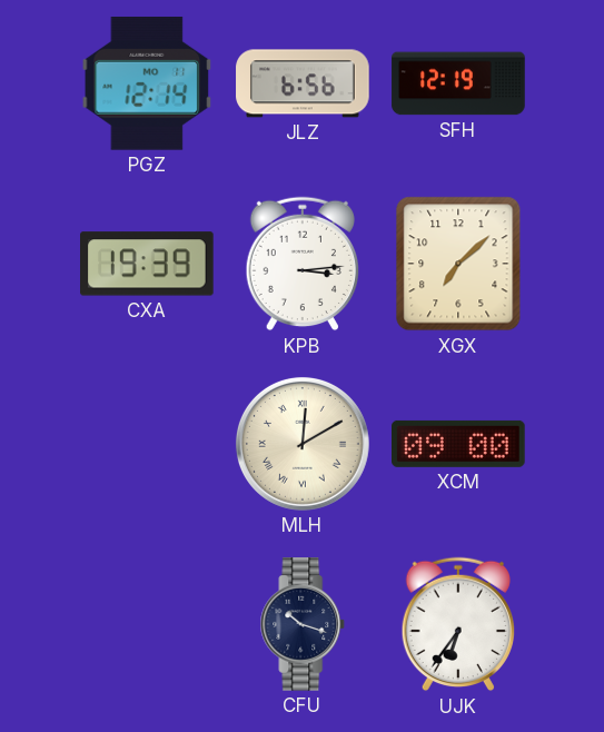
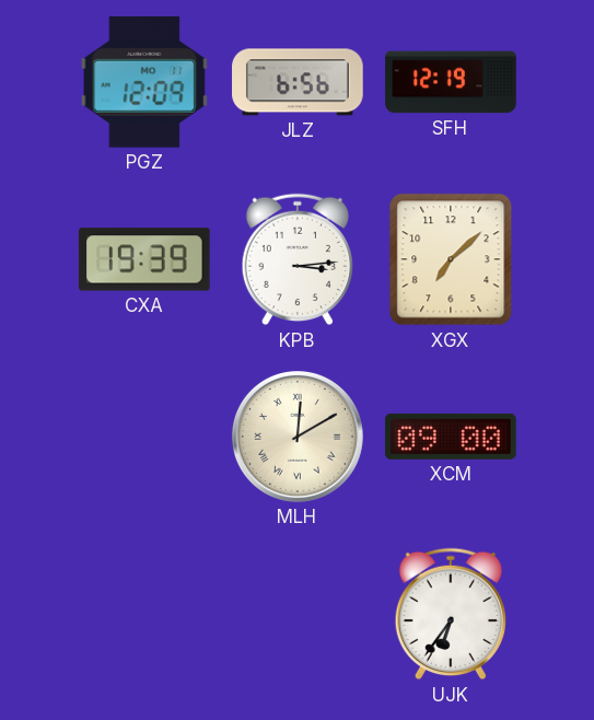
PGZ: 12:14 -> 12:09
CFU: 10:18 -> none
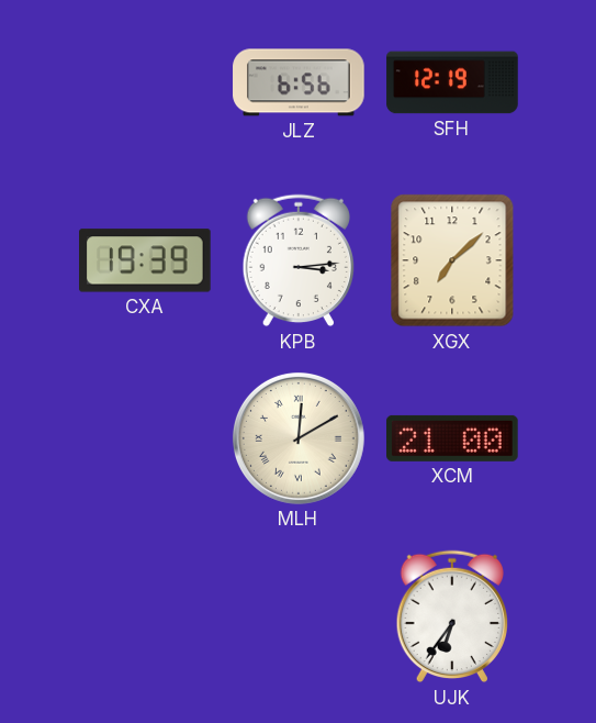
PGZ: 12:09 -> none
XCM: 09:00 -> 21:00
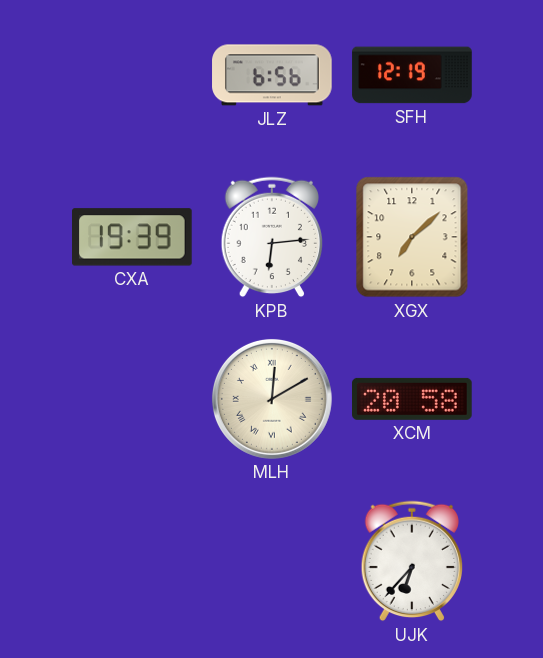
KPB: 3:14 -> 6:14
XCM: 21:00 -> 20:58
UJK: 6:36 -> 6:37
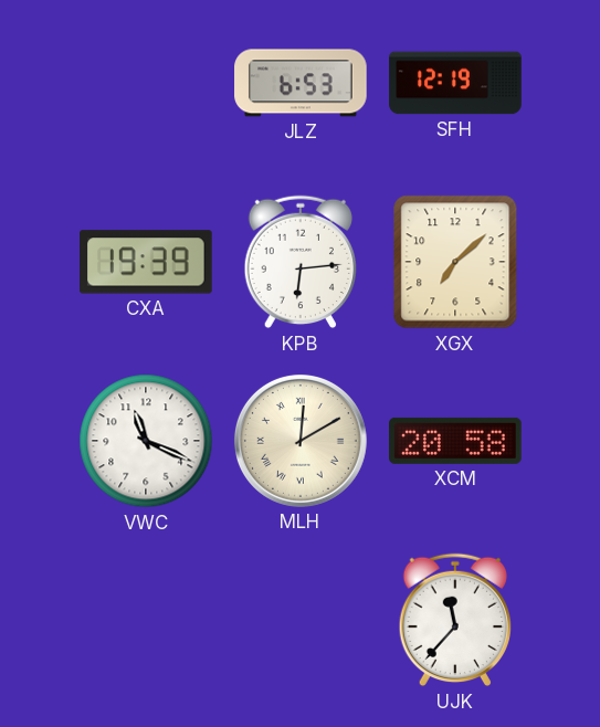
JLZ: 6:56 -> 6:53
VWC: none -> 11:19
UJK: 6:37 -> 11:37
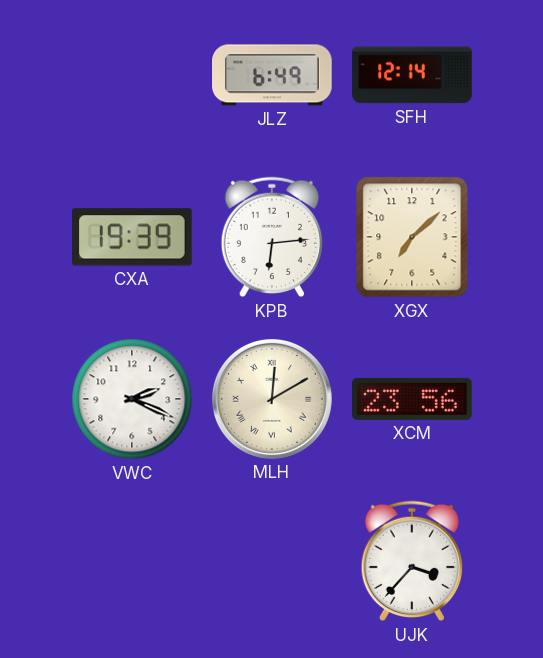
JLZ: 6:53 -> 6:49
SFH: 12:19 -> 12:14
VWC: 11:19 -> 2:19
XCM: 20:58 -> 23:56
UJK: 11:37 -> 3:37
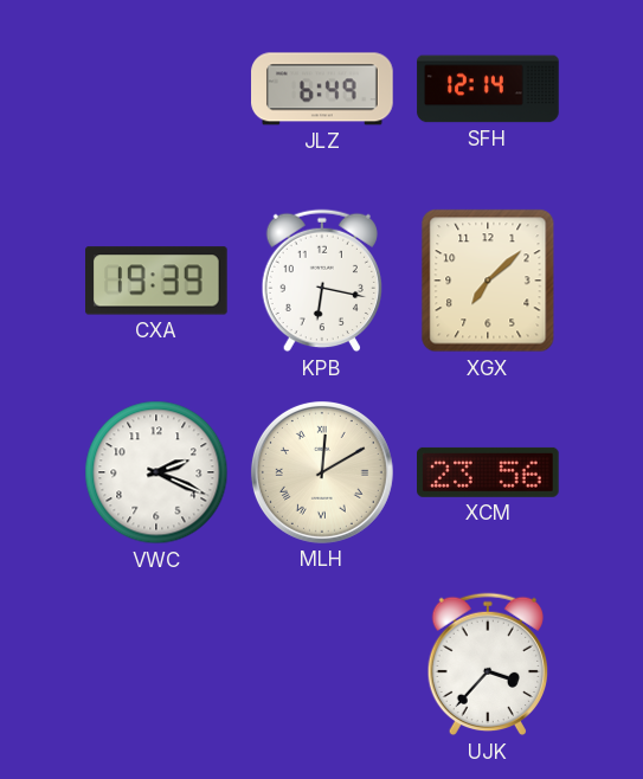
KPB: 6:14 -> 6:17
